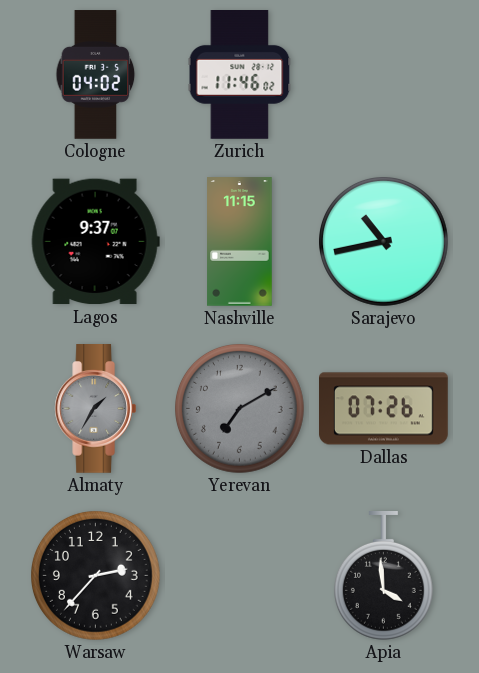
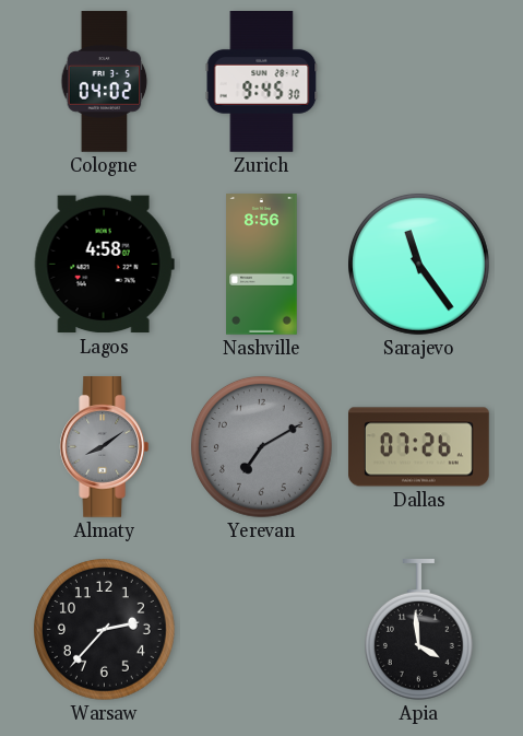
Zurich: 11:46 -> 9:45
Lagos: 9:37 -> 4:58
Nashville: 11:15 -> 8:56
Sarajevo: 10:43 -> 11:24
Almaty: 1:35 -> 8:09
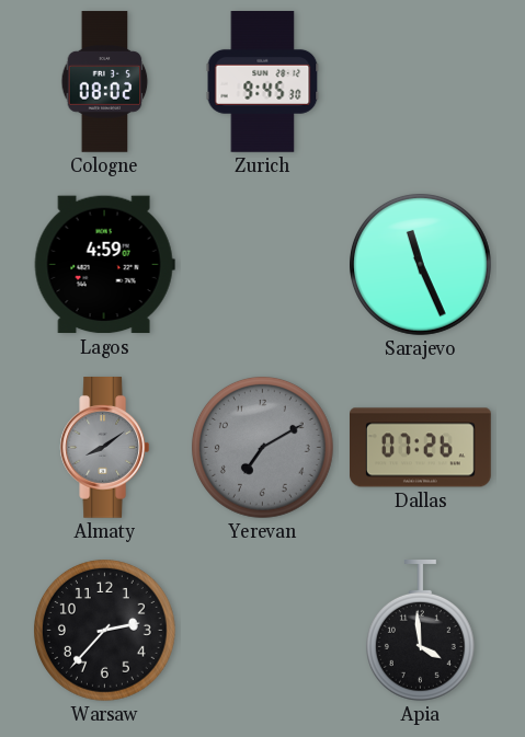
Cologne: 04:02 -> 08:02
Lagos: 4:58 -> 4:59
Nashville: 8:56 -> none
Sarajevo: 11:24 -> 11:26
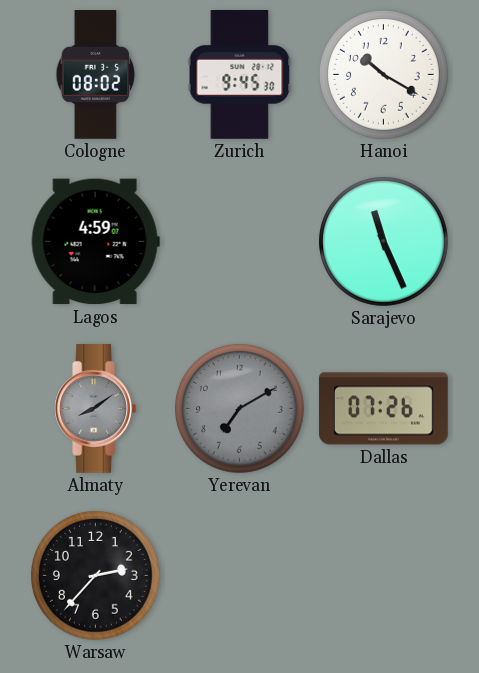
Hanoi: none -> 10:20
Apia: 3:59 -> none
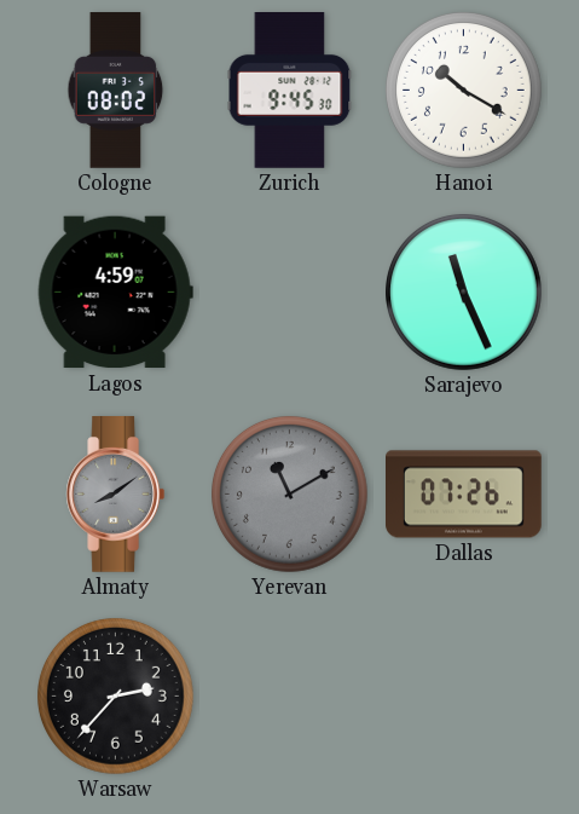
Yerevan: 7:10 -> 11:10
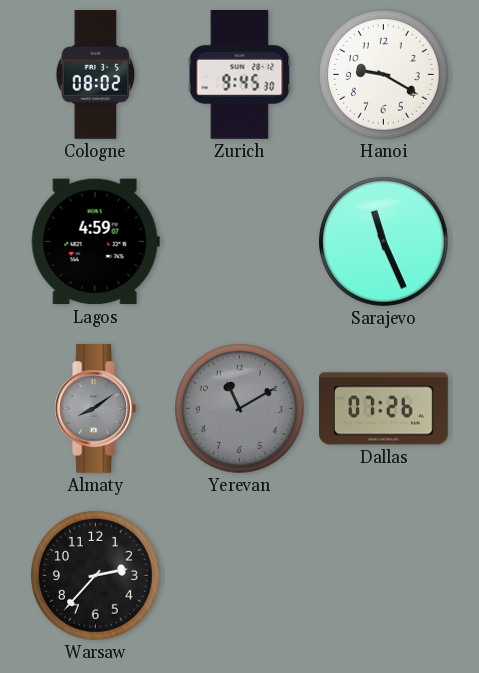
Hanoi: 10:20 -> 9:20
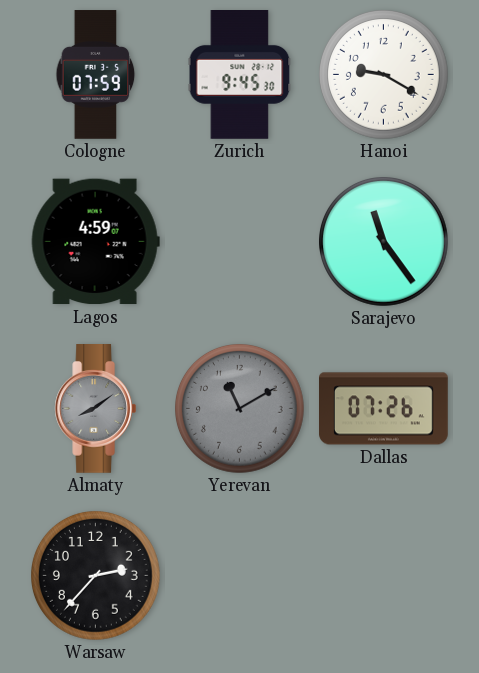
Cologne: 08:02 -> 07:59
Sarajevo: 11:26 -> 11:24
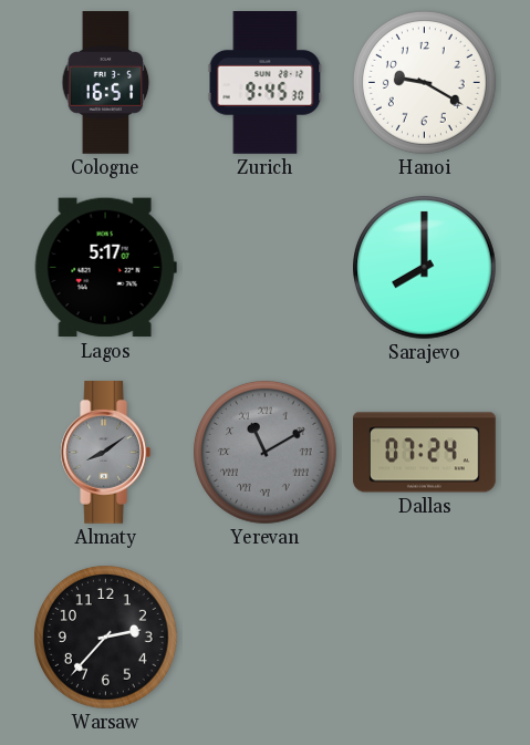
Cologne: 07:59 -> 16:51
Lagos: 4:59 -> 5:17
Sarajevo: 11:24 -> 8:00
Yerevan numerals: Arabic -> Roman
Dallas: 07:26 -> 07:24
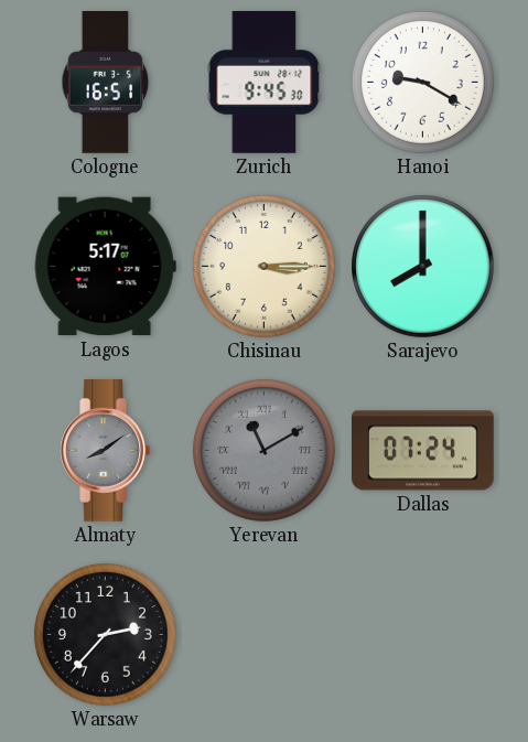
Chisinau: none -> 3:15
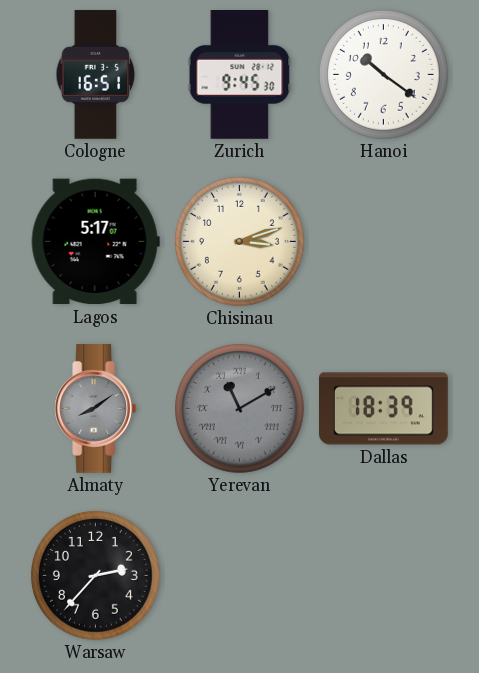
Hanoi: 9:20 -> 10:21
Chisinau: 3:15 -> 3:12
Sarajevo: 8:00 -> none
Dallas: 07:24 -> 18:39
